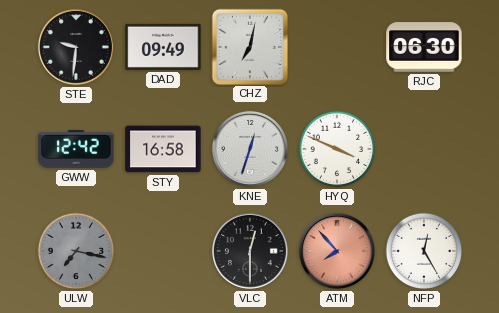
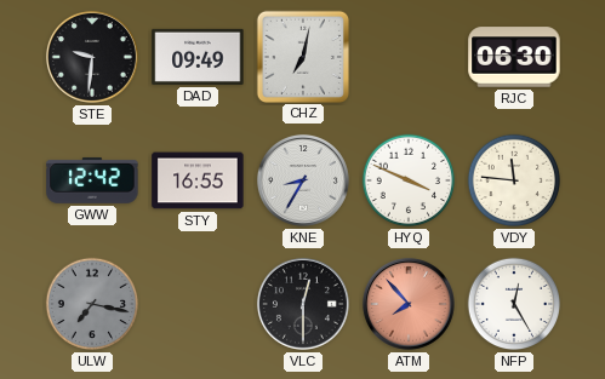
STY: 16:58 -> 16:55
KNE: 12:33 -> 8:35
VDY: none -> 11:46
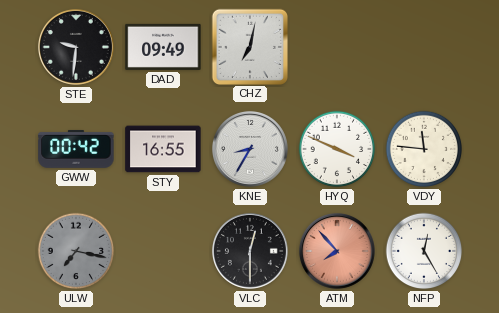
RJC: 06:30 -> none
GWW: 12:42 -> 00:42
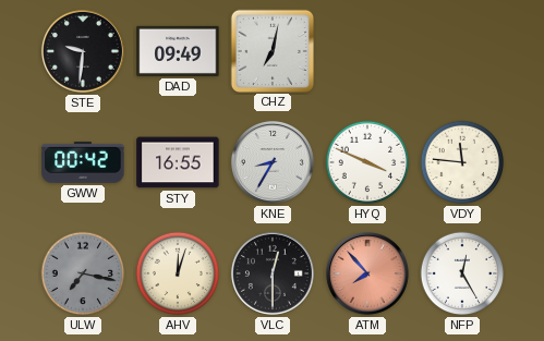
AHV: none -> 12:03
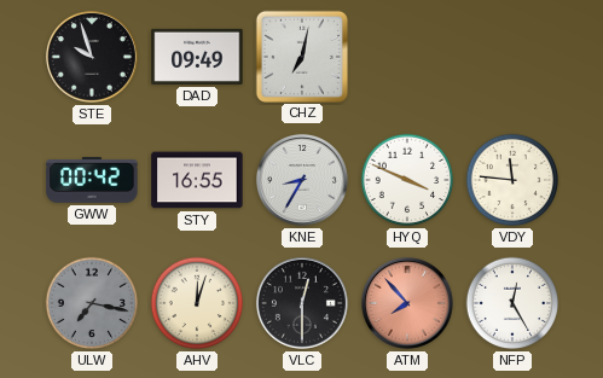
STE: 9:31 -> 9:57
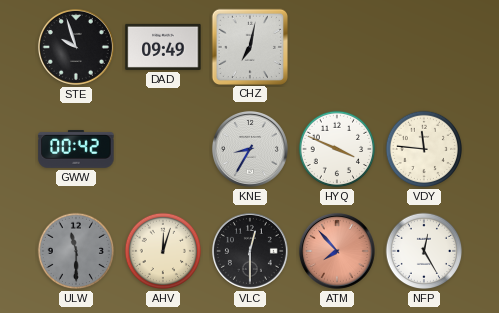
STY: 16:55 -> none
ULW: 7:17 -> 11:30
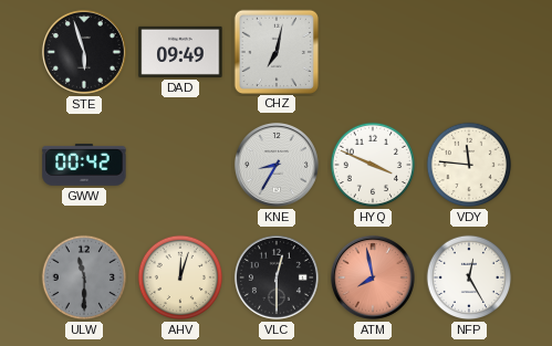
STE: 9:57 -> 5:57
ATM: 7:53 -> 7:58
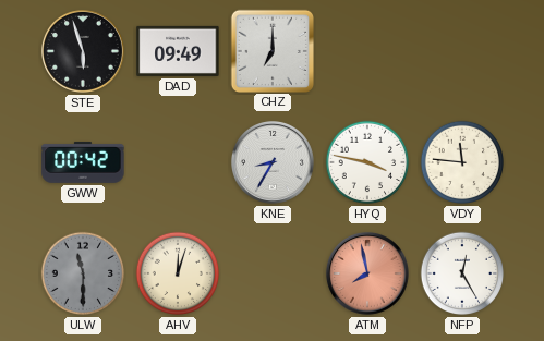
CHZ: 7:02 -> 7:00
HYQ: 3:49 -> 3:47
VLC: 12:30 -> none
